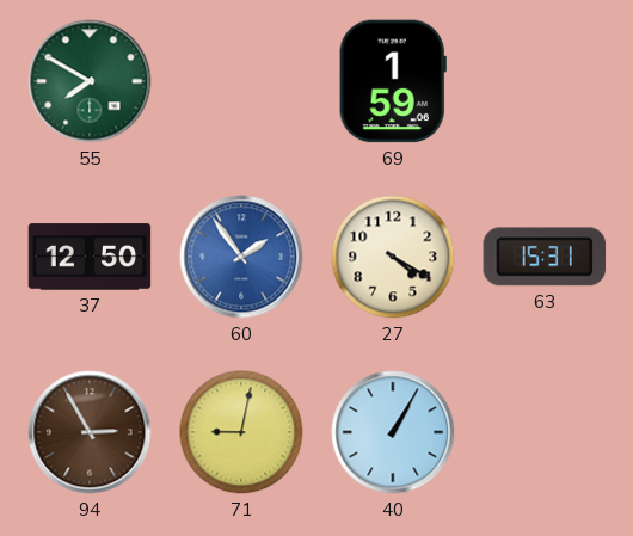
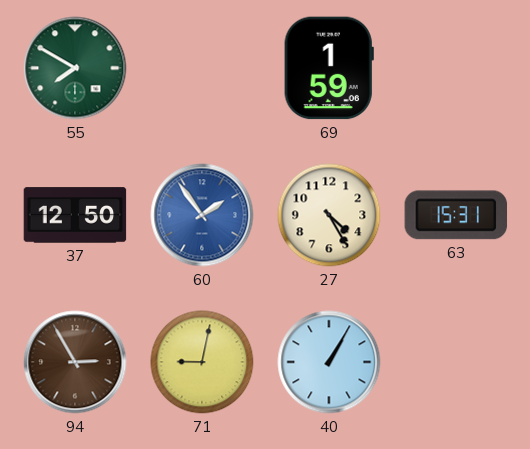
27: 4:20 -> 4:25
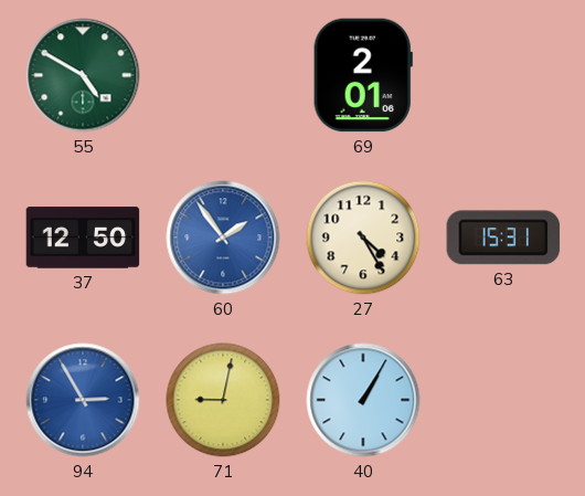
55: 7:50 -> 4:50
69: 1:59 -> 2:01
94 dial: brown -> blue
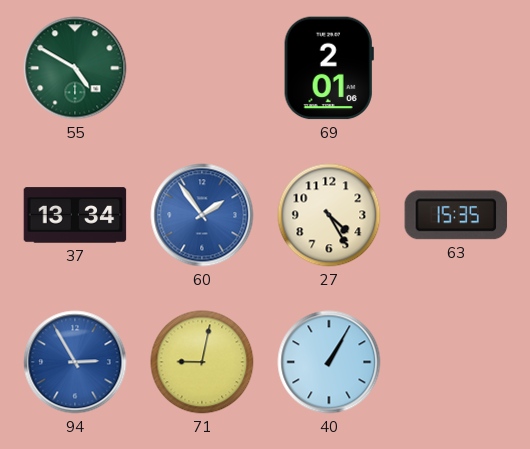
37: 12:50 -> 13:34
63: 15:31 -> 15:35
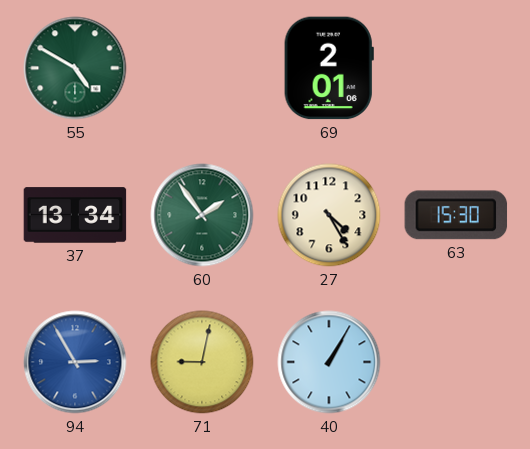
60 dial: blue -> green
63: 15:35 -> 15:30
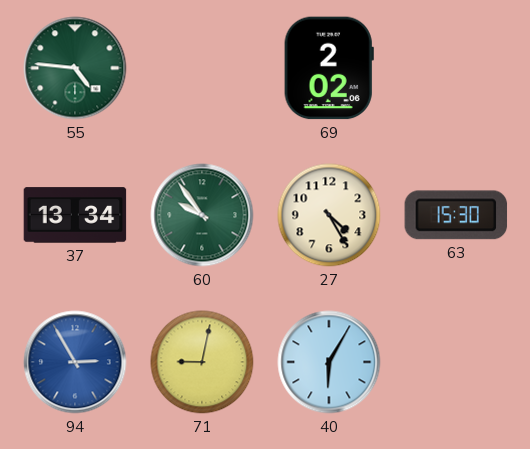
55: 4:50 -> 4:46
69: 2:01 -> 2:02
60: 1:54 -> 9:54
40: 1:05 -> 6:05
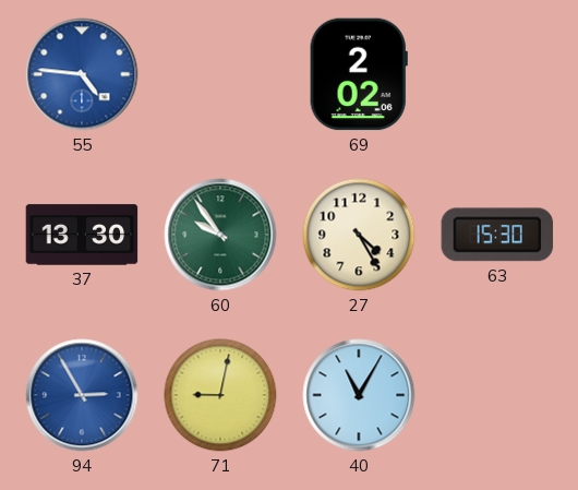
55 dial: green -> blue
37: 13:34 -> 13:30
40: 6:05 -> 11:05
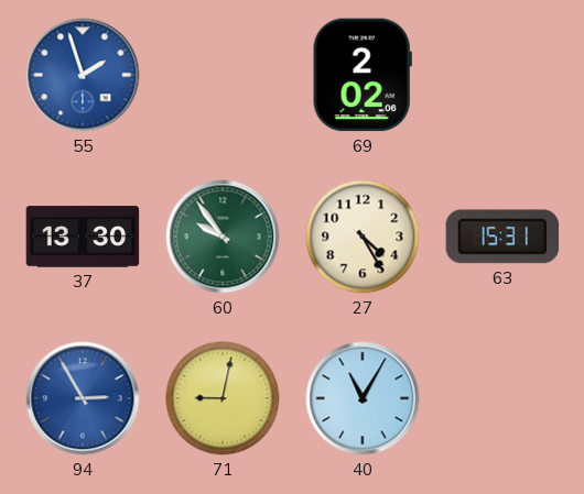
55: 4:46 -> 1:57
63: 15:30 -> 15:31
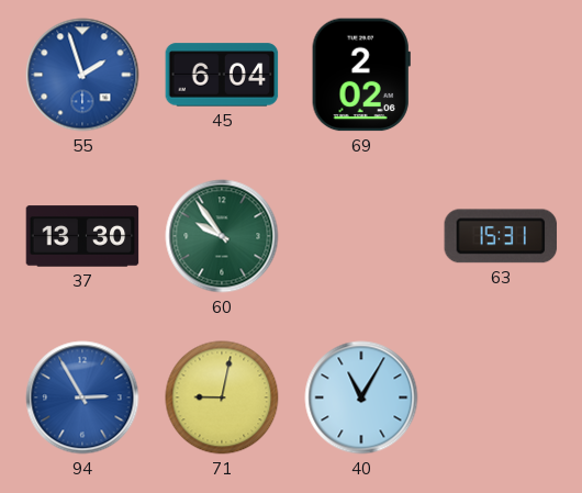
45: none -> 6:04
27: 4:25 -> none
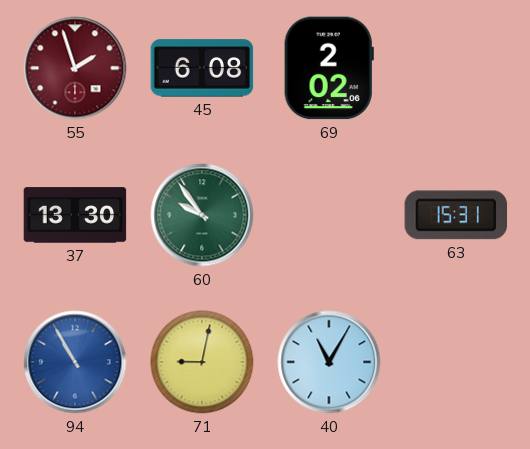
55 dial: blue -> burgundy
45: 6:04 -> 6:08
94: 2:55 -> 10:55
